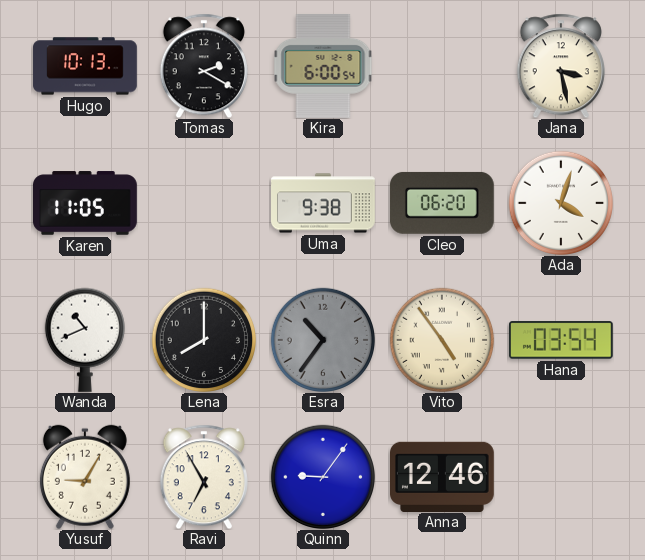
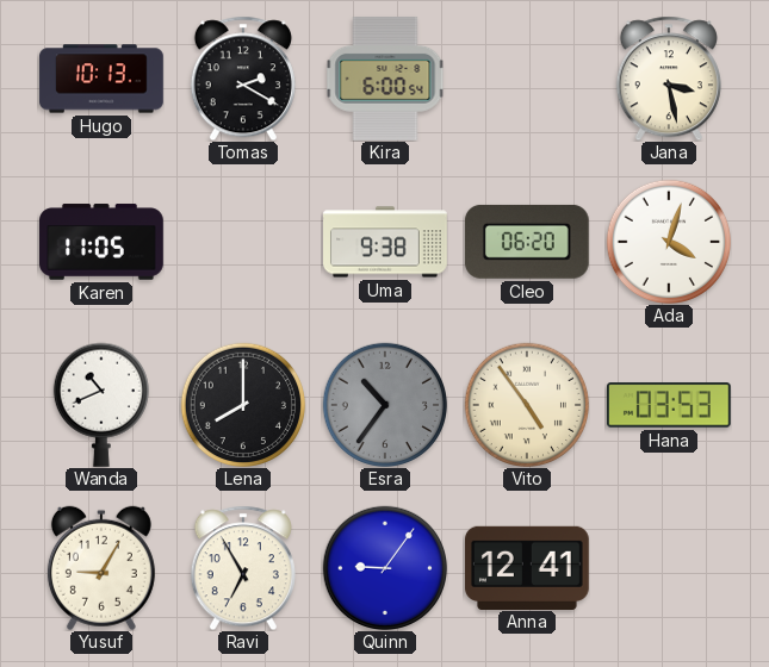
Hana: 03:54 -> 03:53
Anna: 12:46 -> 12:41
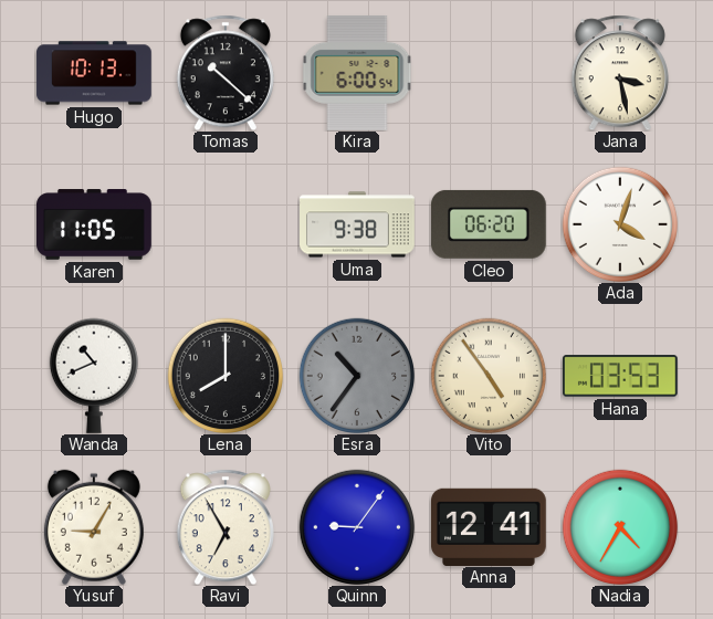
Tomas: 2:20 -> 10:22
Nadia: none -> 4:35
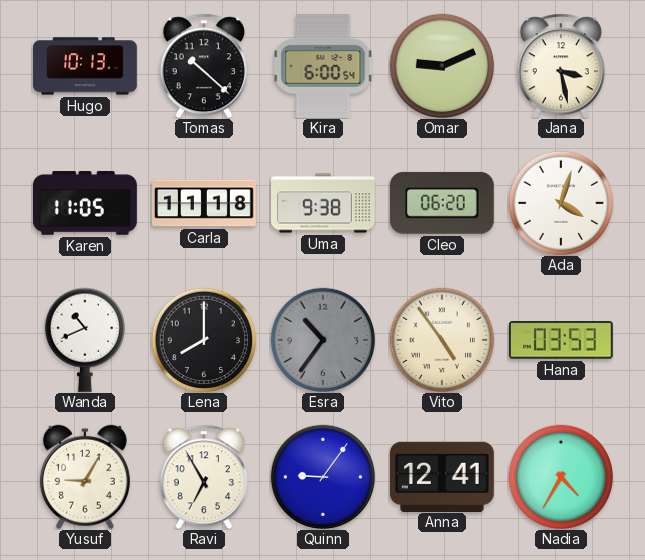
Omar: none -> 9:11
Carla: none -> 11:18
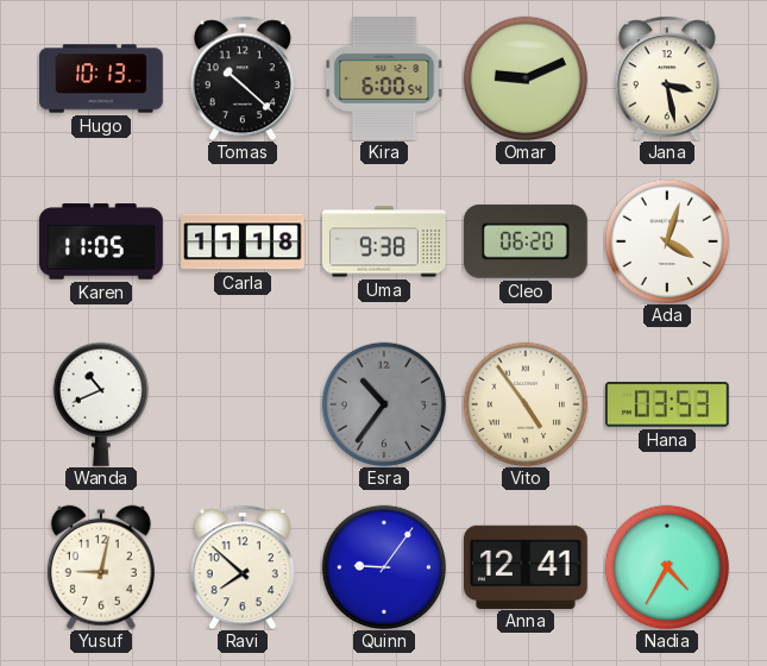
Lena: 8:00 -> none
Yusuf: 9:05 -> 9:02
Ravi: 6:55 -> 7:52
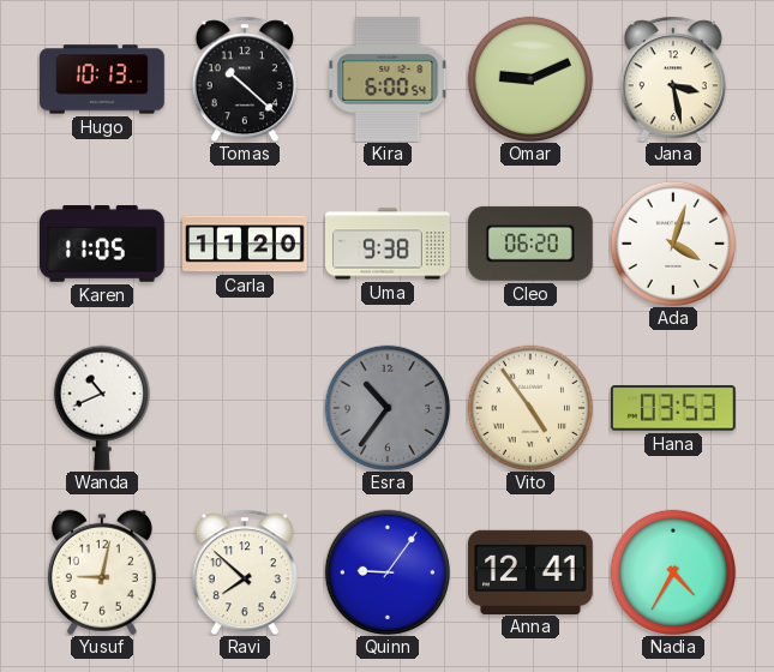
Carla: 11:18 -> 11:20
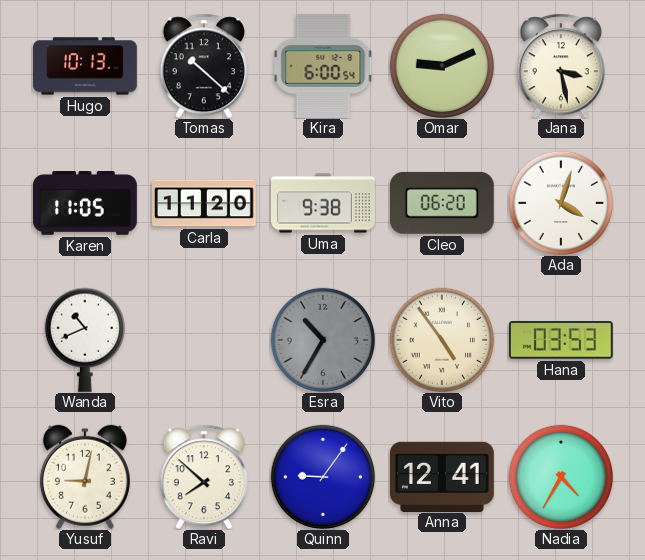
Esra: 10:36 -> 10:35
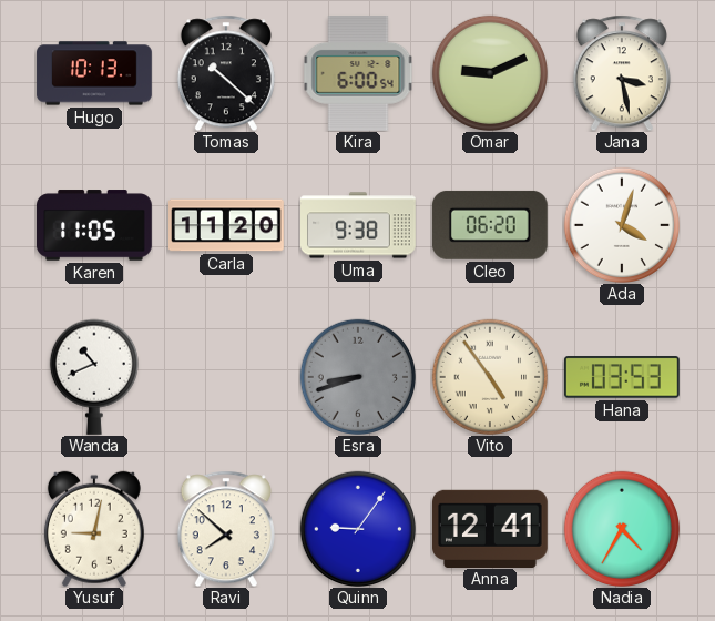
Esra: 10:35 -> 8:42
